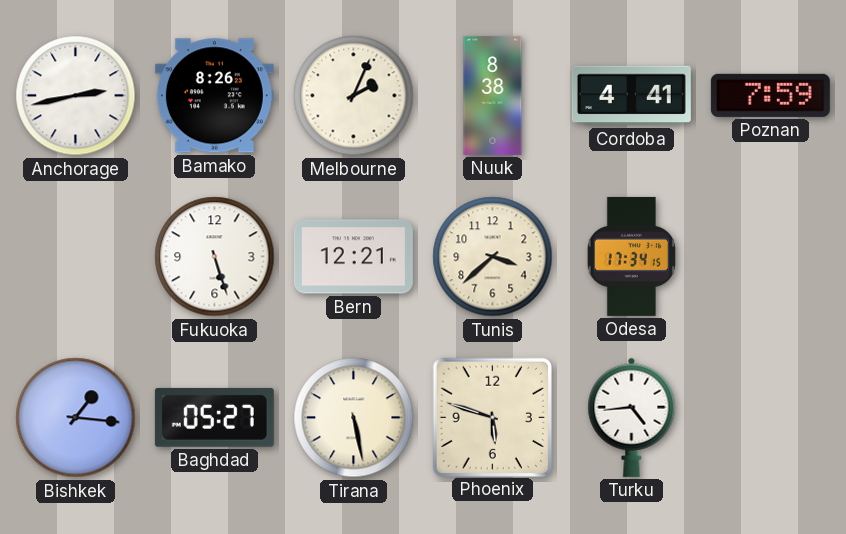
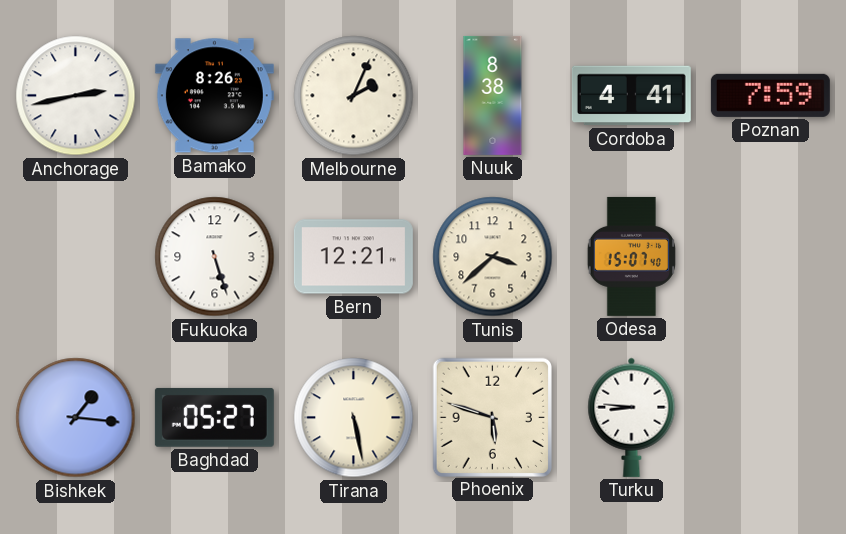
Odesa: 17:34 -> 15:07
Turku: 4:44 -> 8:46
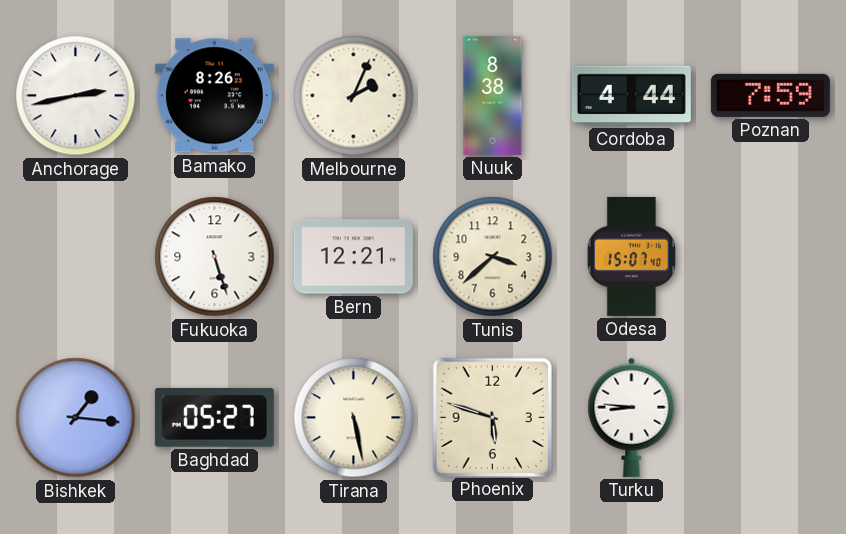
Cordoba: 4:41 -> 4:44
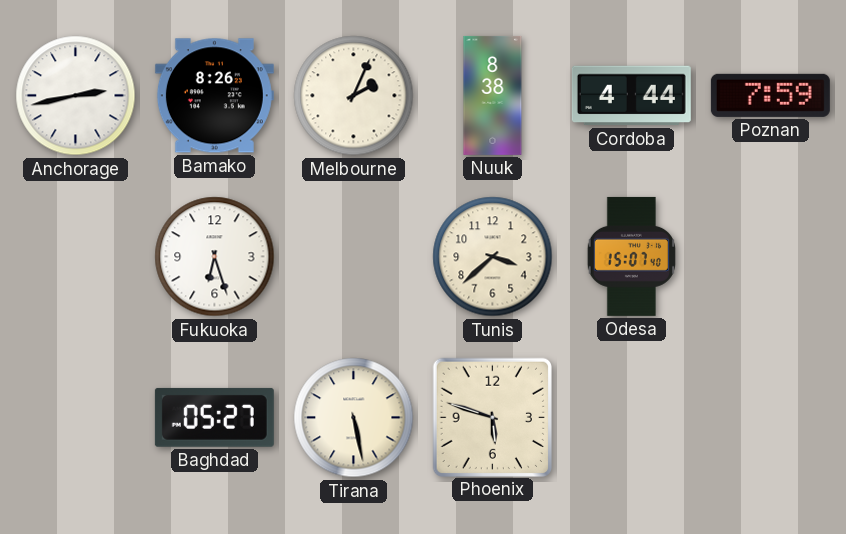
Fukuoka: 5:27 -> 6:27
Bern: 12:21 -> none
Bishkek: 1:16 -> none
Turku: 8:46 -> none
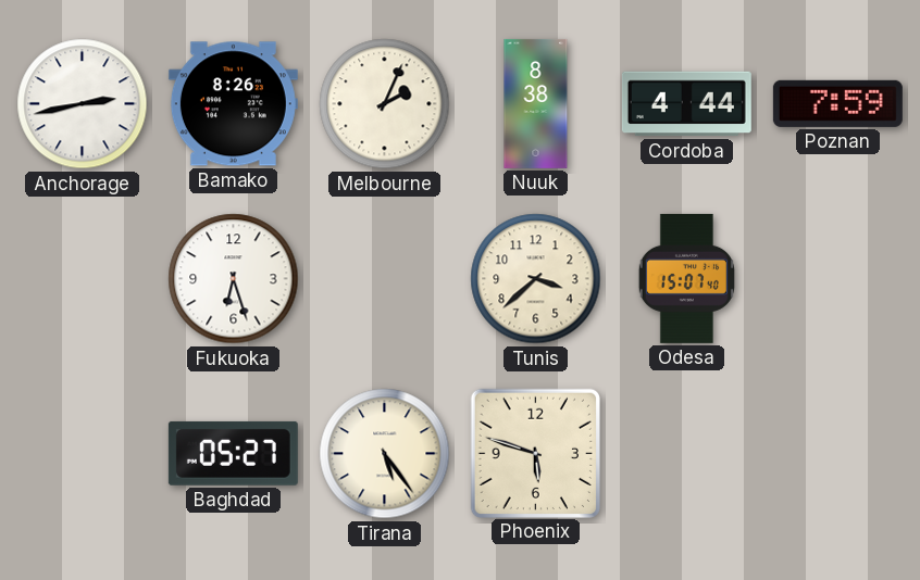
Tirana: 5:28 -> 5:24
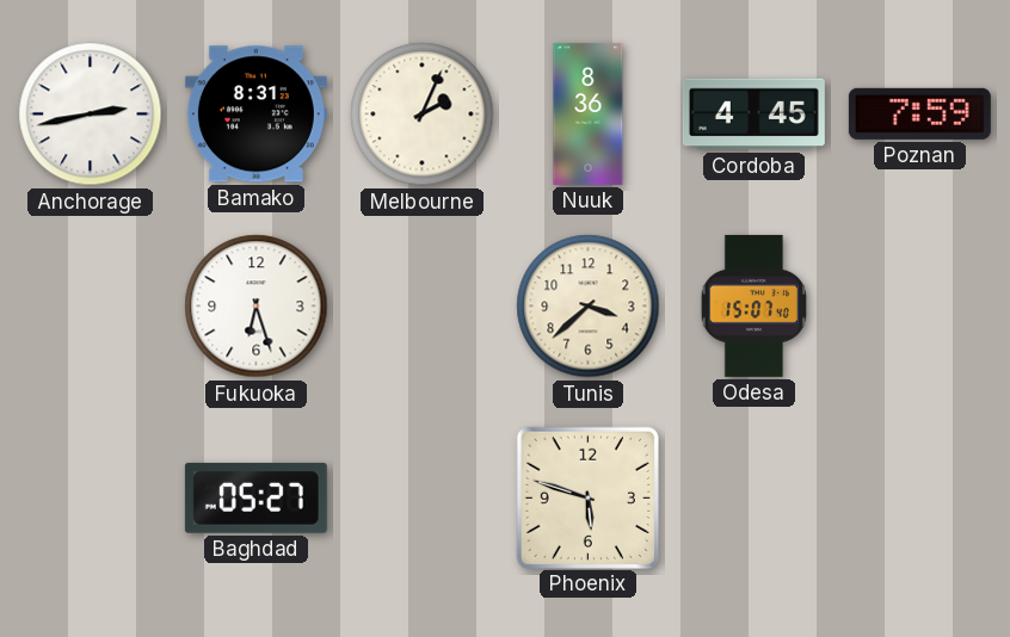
Bamako: 8:26 -> 8:31
Nuuk: 8:38 -> 8:36
Cordoba: 4:44 -> 4:45
Tirana: 5:24 -> none
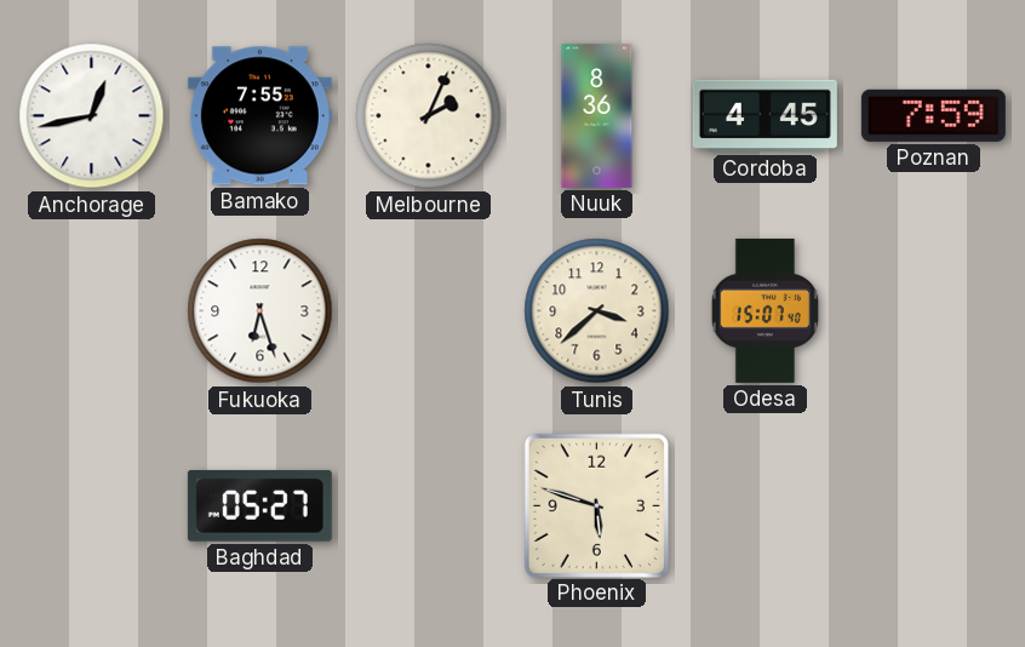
Anchorage: 2:43 -> 12:43
Bamako: 8:31 -> 7:55
